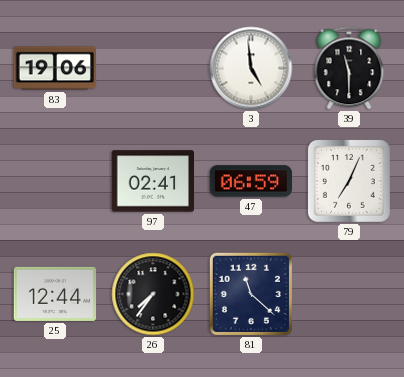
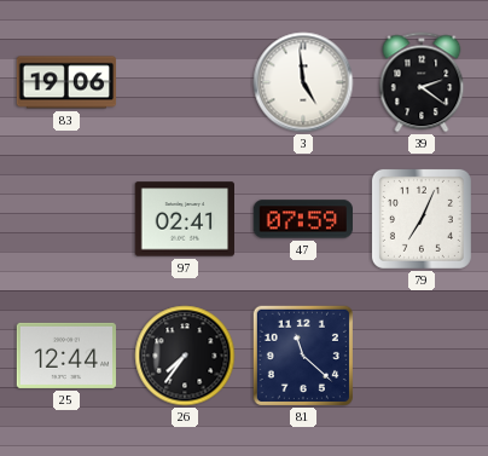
39: 11:30 -> 2:21
47: 06:59 -> 07:59
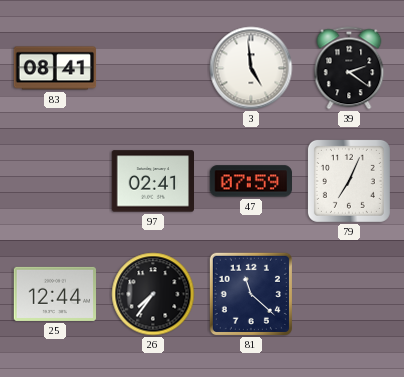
83: 19:06 -> 08:41
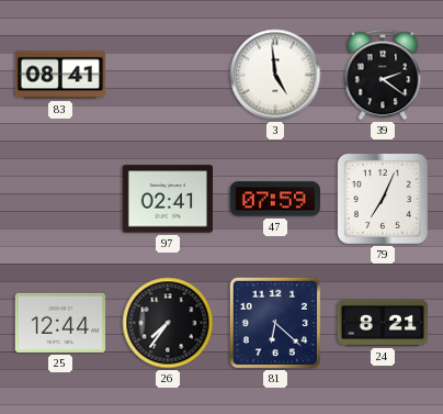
81: 11:22 -> 6:22
24: none -> 8:21
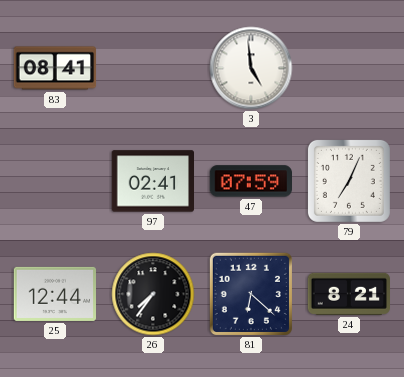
39: 2:21 -> none
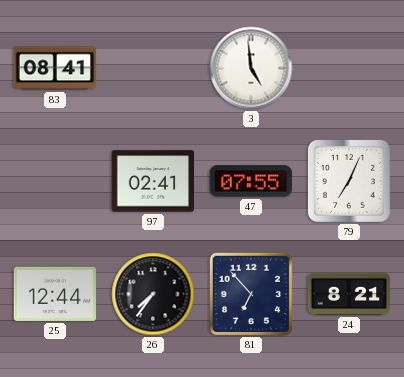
47: 07:59 -> 07:55
81: 6:22 -> 6:53
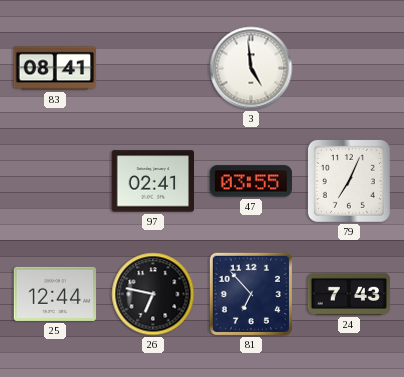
47: 07:55 -> 03:55
26: 7:36 -> 6:47
24: 8:21 -> 7:43
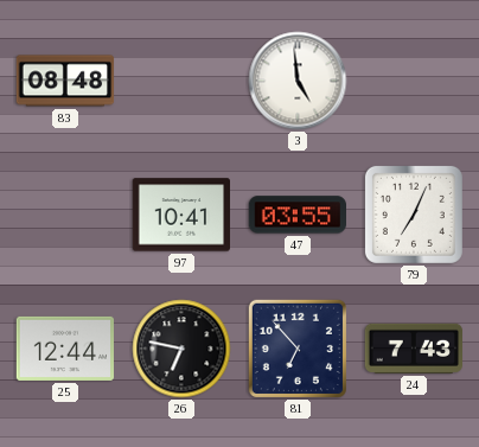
83: 08:41 -> 08:48
97: 02:41 -> 10:41
